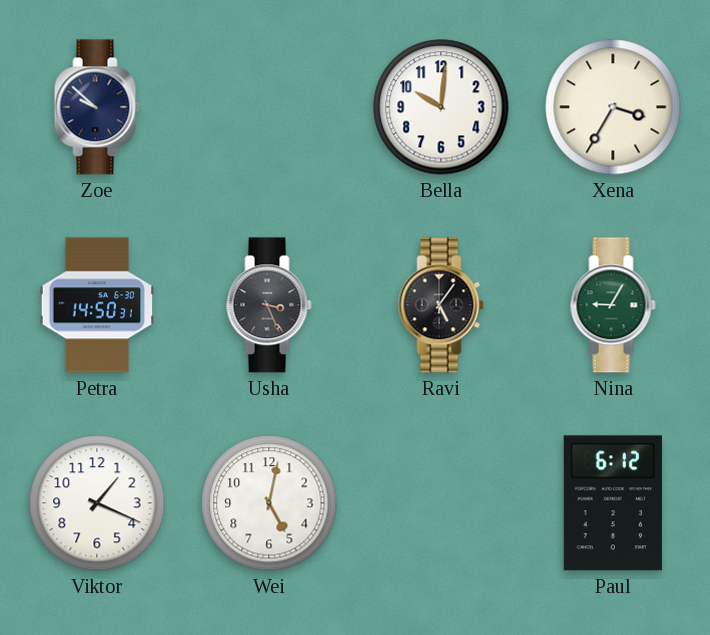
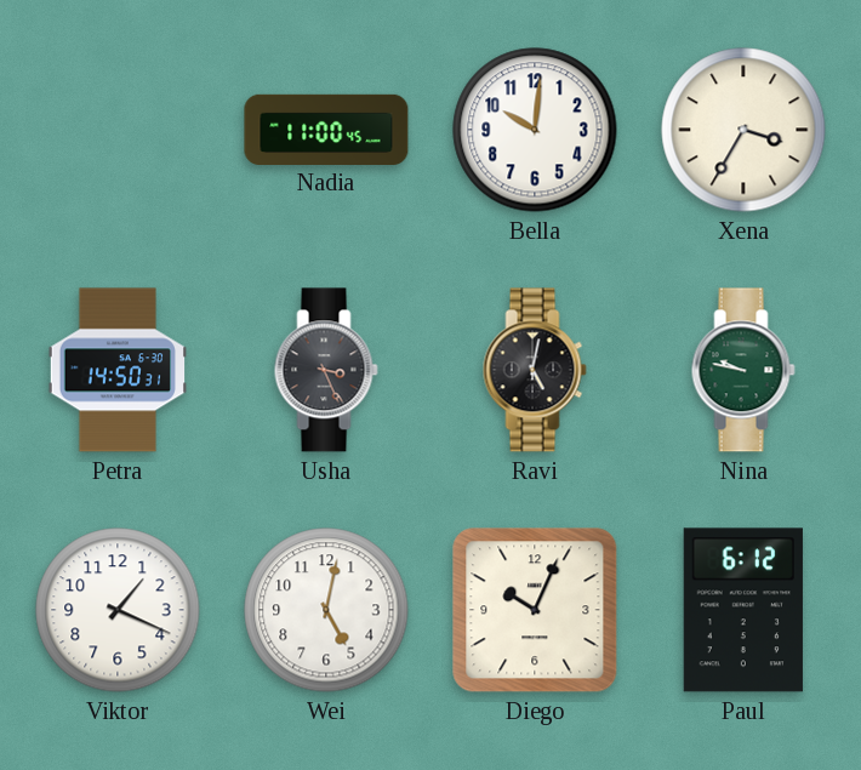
Zoe: 9:52 -> none
Nadia: none -> 11:00
Ravi: 5:06 -> 5:02
Nina: 9:05 -> 9:47
Diego: none -> 10:04
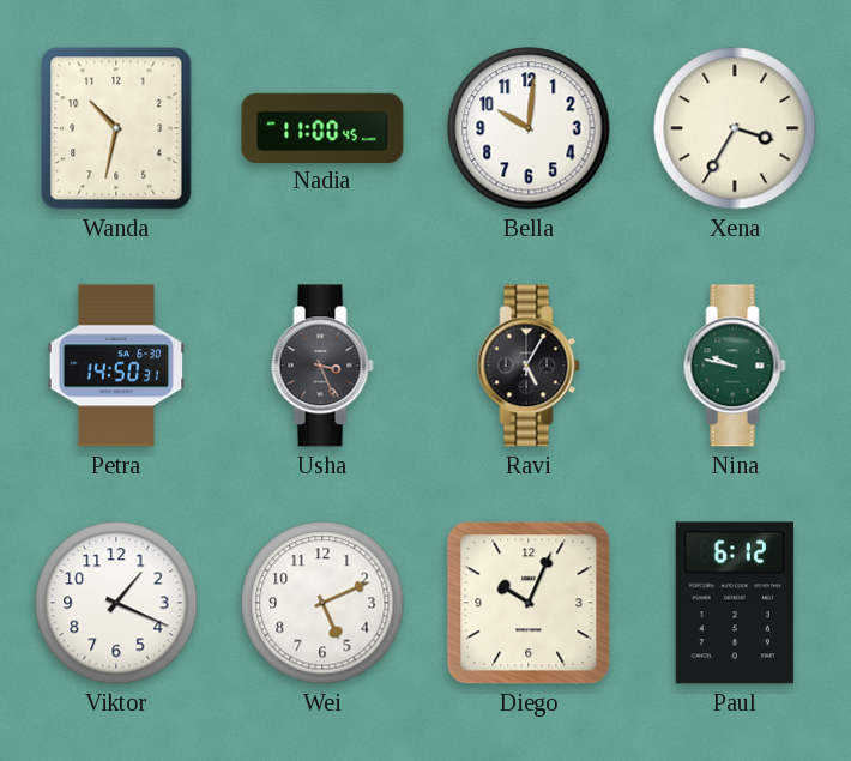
Wanda: none -> 10:32
Ravi: 5:02 -> 5:05
Wei: 5:02 -> 5:11
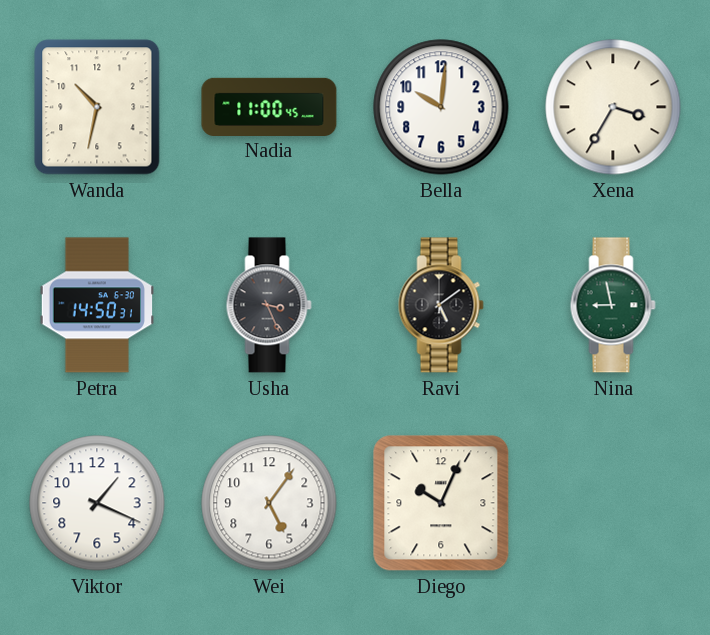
Ravi: 5:05 -> 5:09
Nina: 9:47 -> 8:58
Wei: 5:11 -> 5:06
Paul: 6:12 -> none
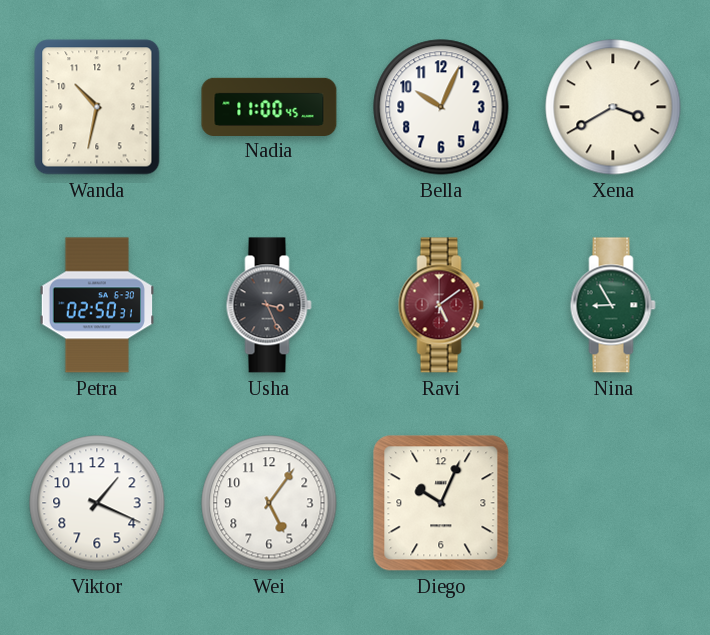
Bella: 10:01 -> 10:04
Xena: 3:35 -> 3:40
Petra: 14:50 -> 02:50
Ravi dial: black -> burgundy
Nina: 8:58 -> 8:55
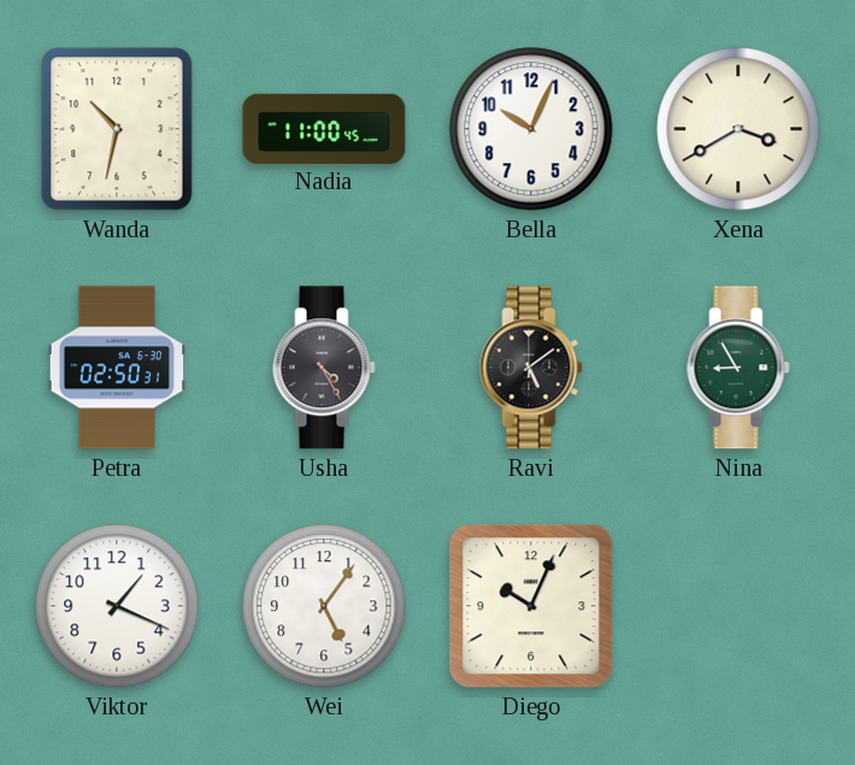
Usha: 3:26 -> 4:25
Ravi dial: burgundy -> black
